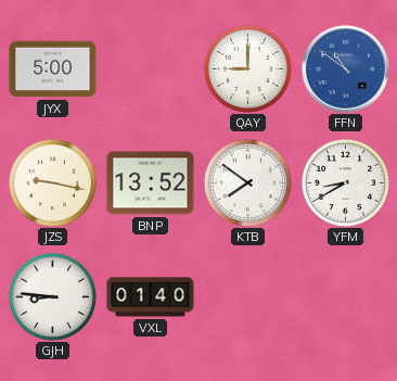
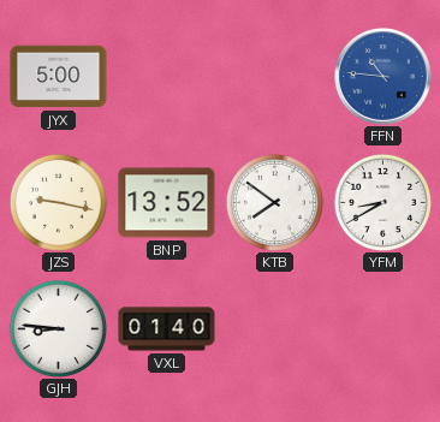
QAY: 9:00 -> none
FFN: 10:51 -> 10:46
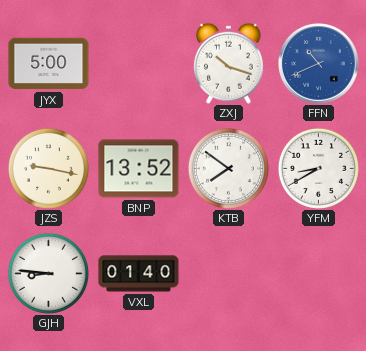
ZXJ: none -> 10:18
FFN: 10:46 -> 10:41
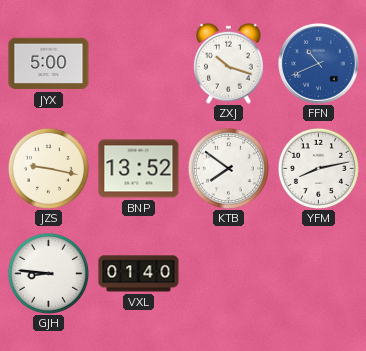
YFM: 8:40 -> 8:13
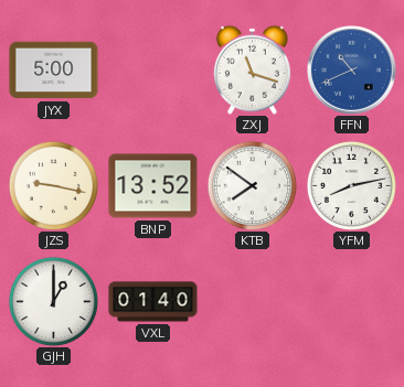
ZXJ: 10:18 -> 11:18
GJH: 8:46 -> 1:00
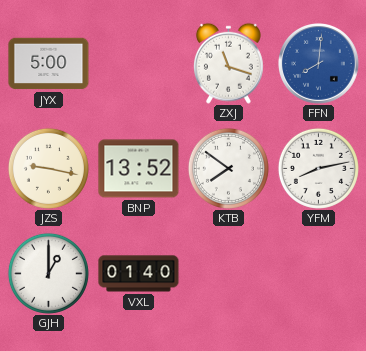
FFN: 10:41 -> 8:01
